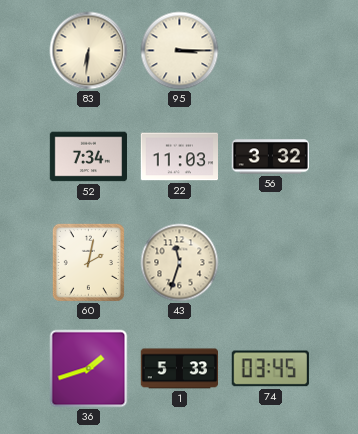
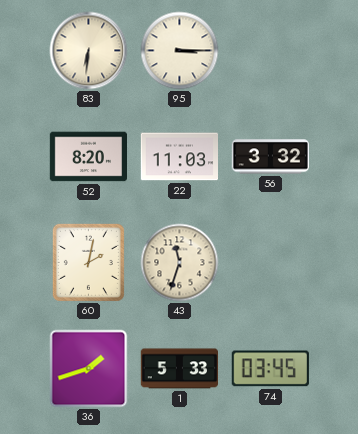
52: 7:34 -> 8:20
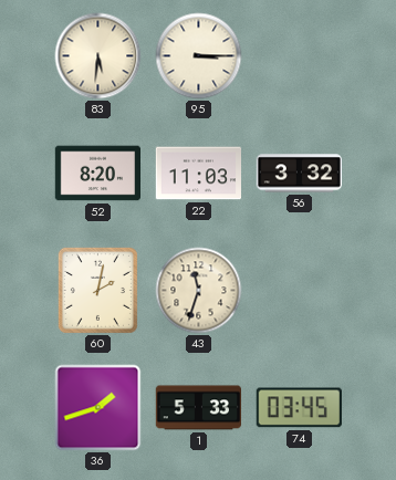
83: 6:31 -> 5:31
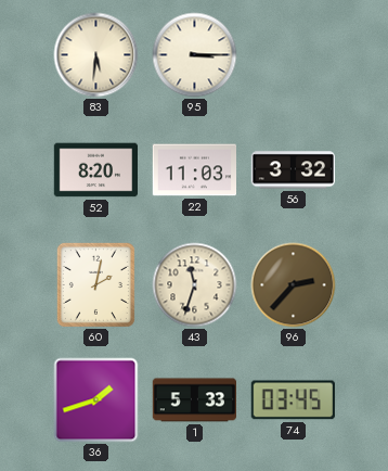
96: none -> 2:37
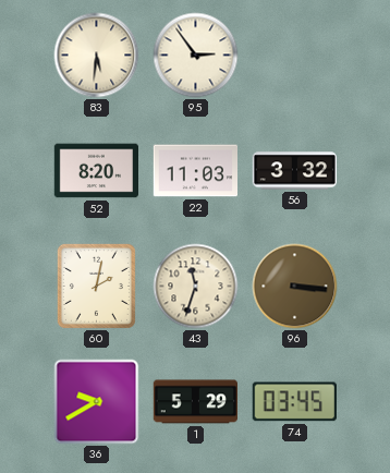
95: 3:15 -> 2:54
96: 2:37 -> 3:16
36: 1:42 -> 9:40
1: 5:33 -> 5:29
